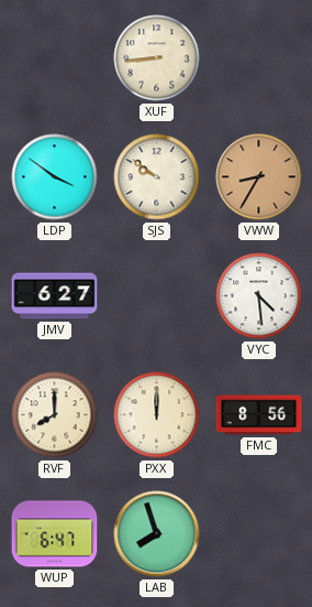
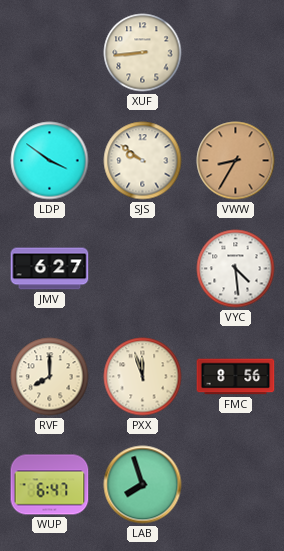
PXX: 12:00 -> 11:57
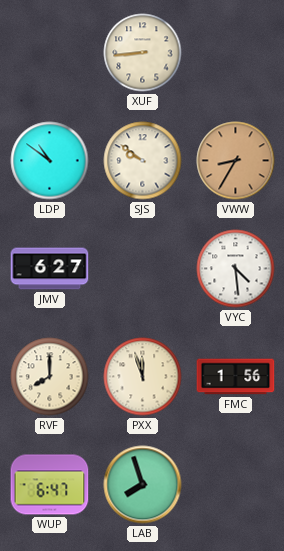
LDP: 3:51 -> 10:51
FMC: 8:56 -> 1:56
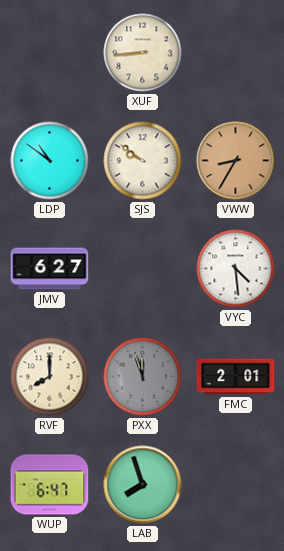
PXX dial: cream -> grey
FMC: 1:56 -> 2:01
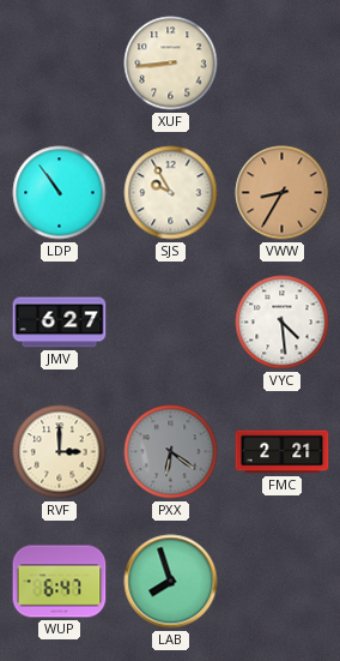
LDP: 10:51 -> 10:54
SJS: 9:51 -> 9:55
RVF: 8:00 -> 3:00
PXX: 11:57 -> 6:21
FMC: 2:01 -> 2:21
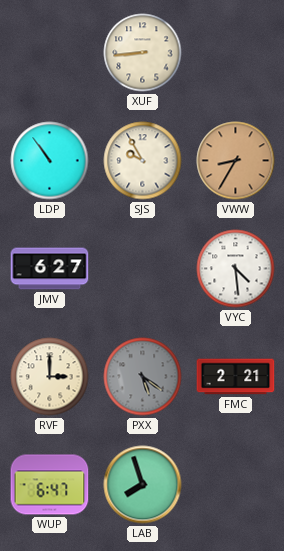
PXX: 6:21 -> 5:21
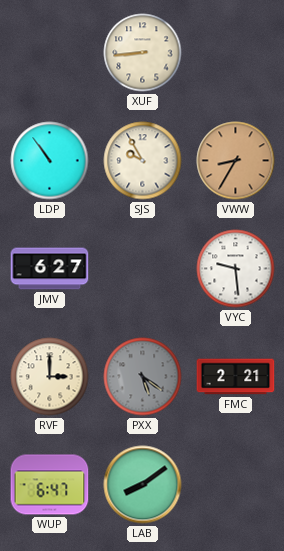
VYC: 4:29 -> 9:29
LAB: 7:57 -> 8:09
